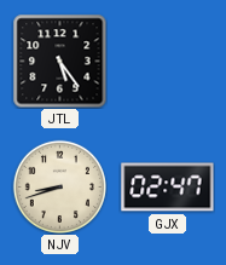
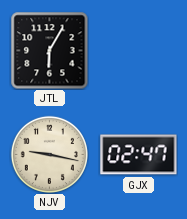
JTL: 5:24 -> 6:05
NJV: 8:42 -> 9:17
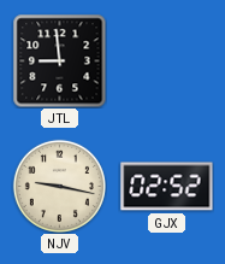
JTL: 6:05 -> 8:59
GJX: 02:47 -> 02:52
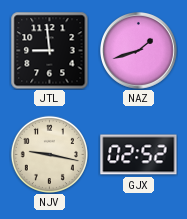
NAZ: none -> 1:42
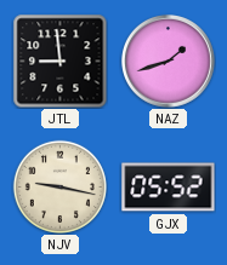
GJX: 02:52 -> 05:52
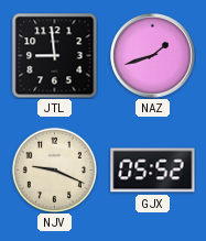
NJV: 9:17 -> 9:19
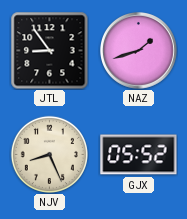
JTL: 8:59 -> 8:54
NJV: 9:19 -> 8:26
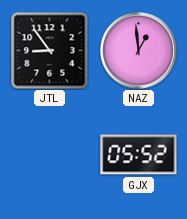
NAZ: 1:42 -> 12:59
NJV: 8:26 -> none
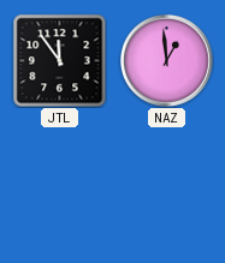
JTL: 8:54 -> 11:54
GJX: 05:52 -> none
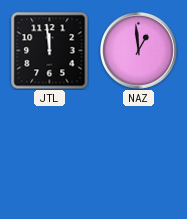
JTL: 11:54 -> 11:59
